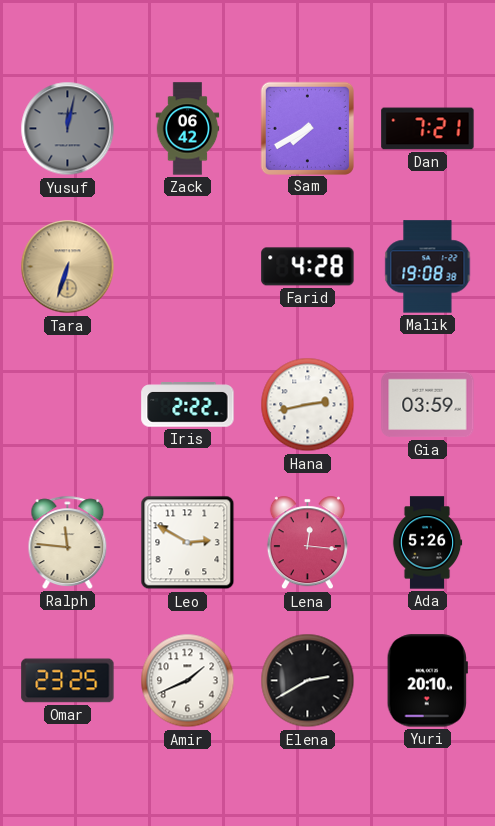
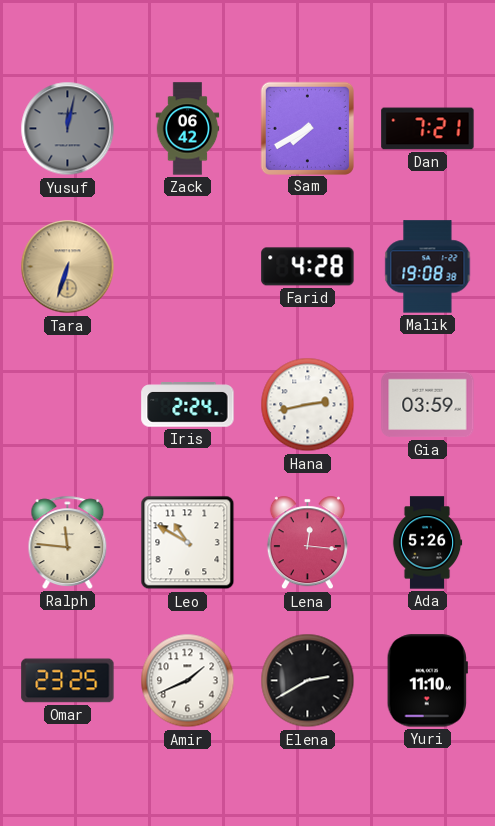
Iris: 2:22 -> 2:24
Leo: 2:50 -> 10:50
Yuri: 20:10 -> 11:10
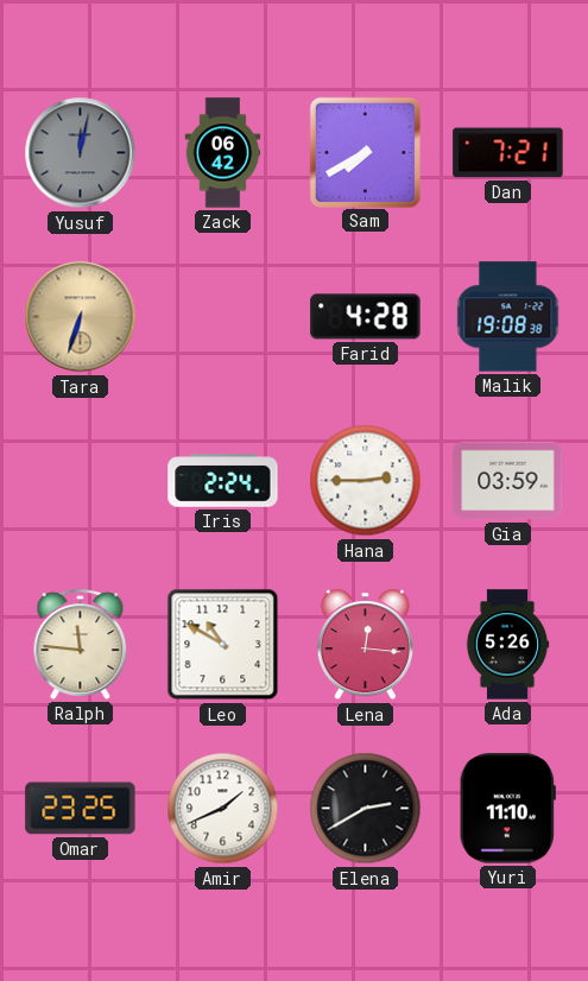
Hana: 2:43 -> 2:45
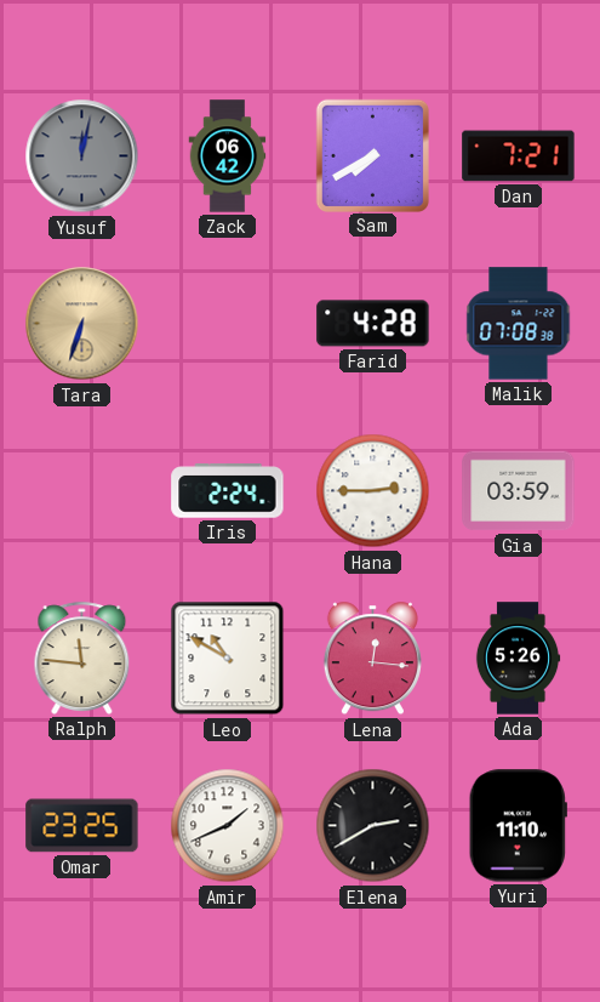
Malik: 19:08 -> 07:08
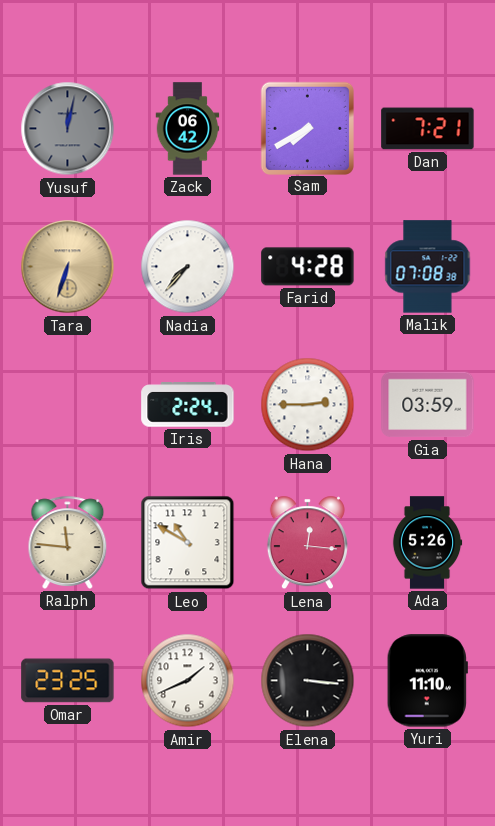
Nadia: none -> 7:37
Elena: 2:40 -> 3:16
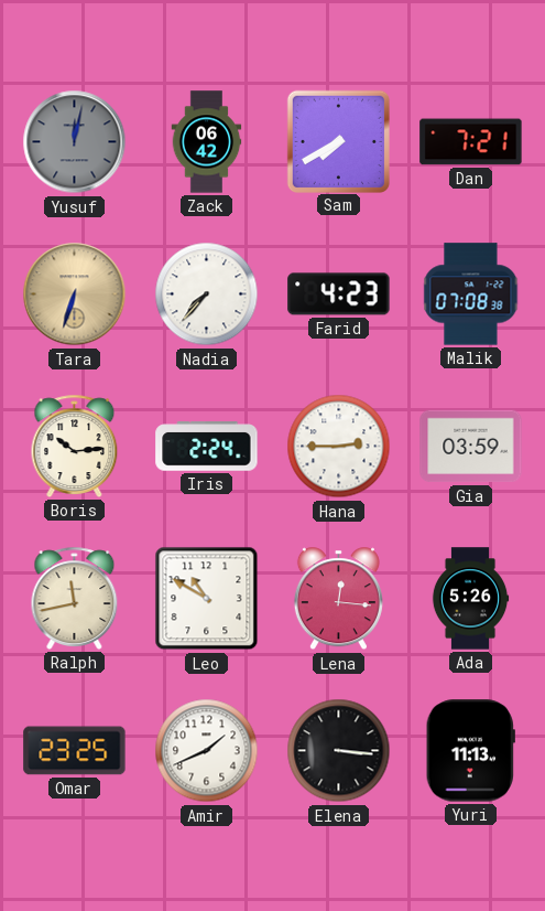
Farid: 4:28 -> 4:23
Boris: none -> 10:14
Ralph: 11:46 -> 11:43
Yuri: 11:10 -> 11:13
